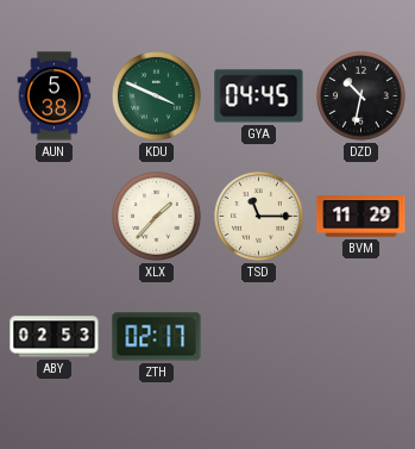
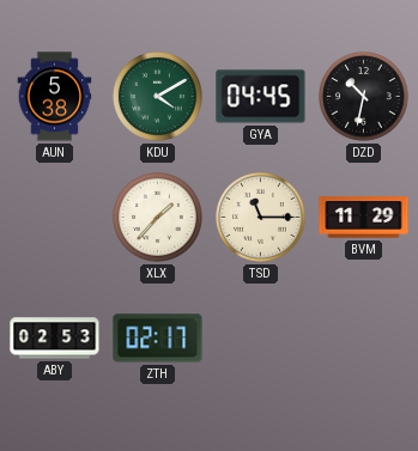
KDU: 3:49 -> 4:10
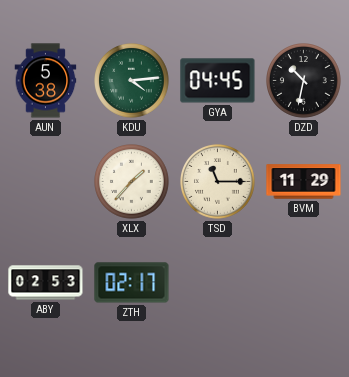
KDU: 4:10 -> 4:14
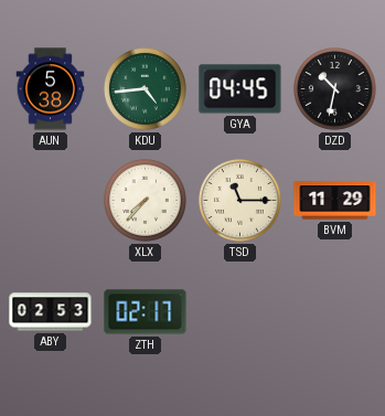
KDU: 4:14 -> 4:44
XLX: 1:37 -> 7:37
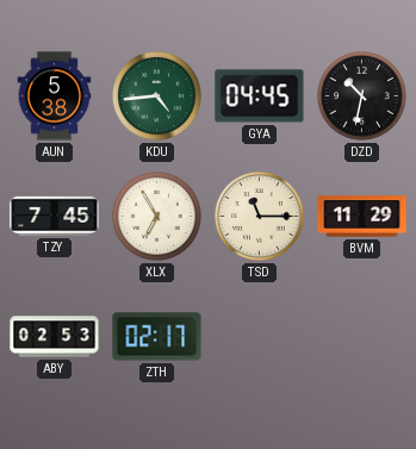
TZY: none -> 7:45
XLX: 7:37 -> 6:55
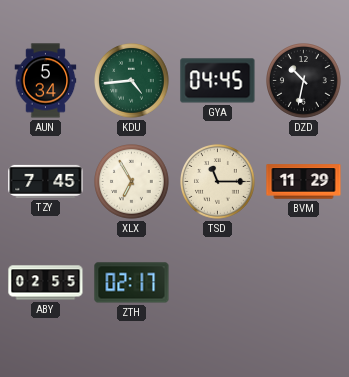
AUN: 5:38 -> 5:34
ABY: 02:53 -> 02:55
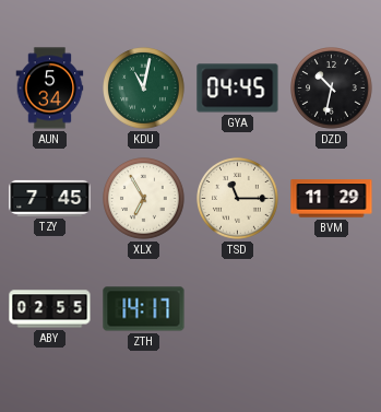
KDU: 4:44 -> 11:02
ZTH: 02:17 -> 14:17
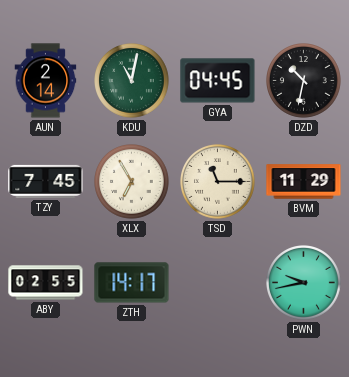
AUN: 5:34 -> 2:14
PWN: none -> 9:43
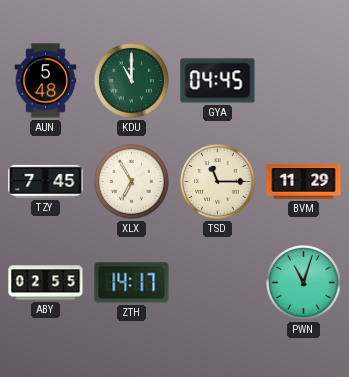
AUN: 2:14 -> 5:48
KDU: 11:02 -> 11:00
DZD: 10:32 -> none
PWN: 9:43 -> 11:03
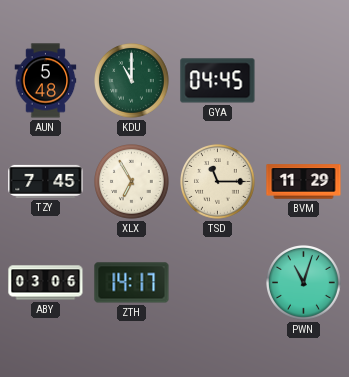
ABY: 02:55 -> 03:06
